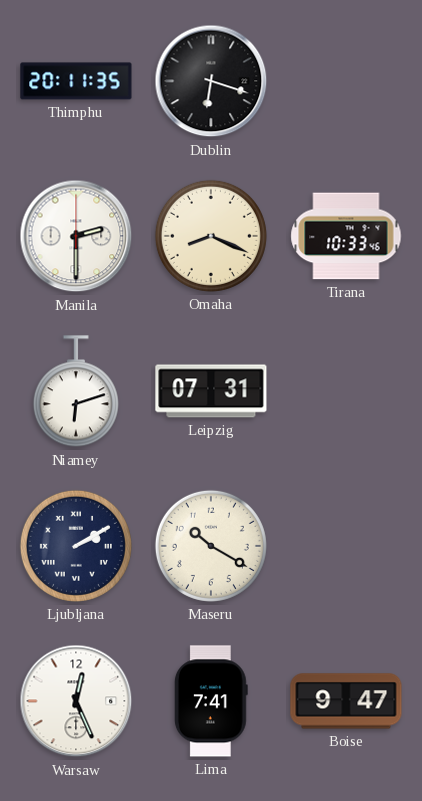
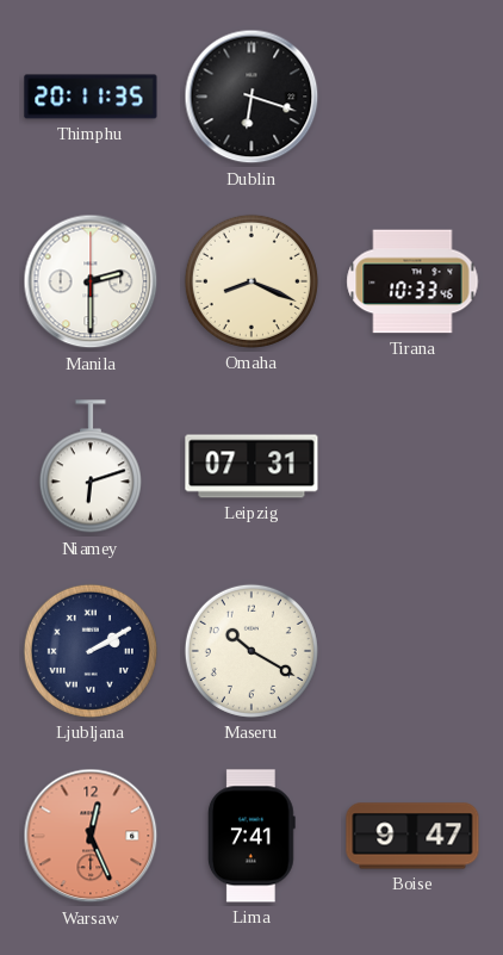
Warsaw dial: white -> salmon
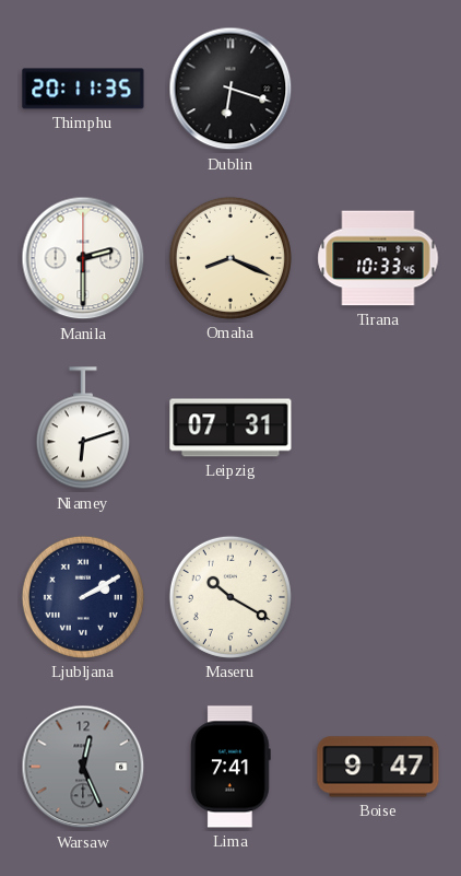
Warsaw dial: salmon -> grey
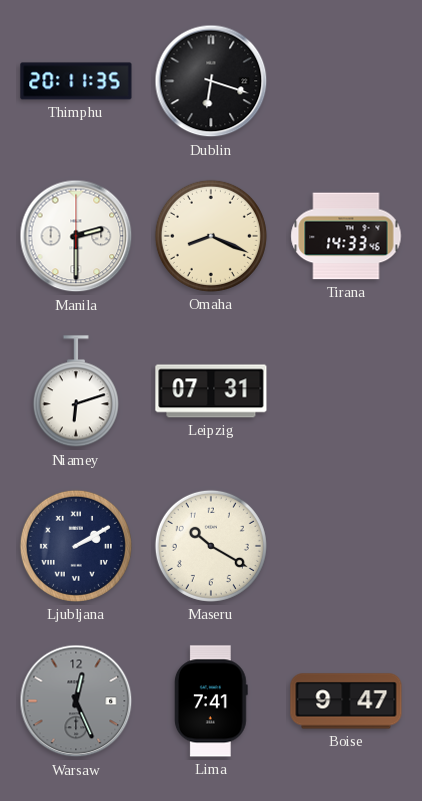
Tirana: 10:33 -> 14:33
